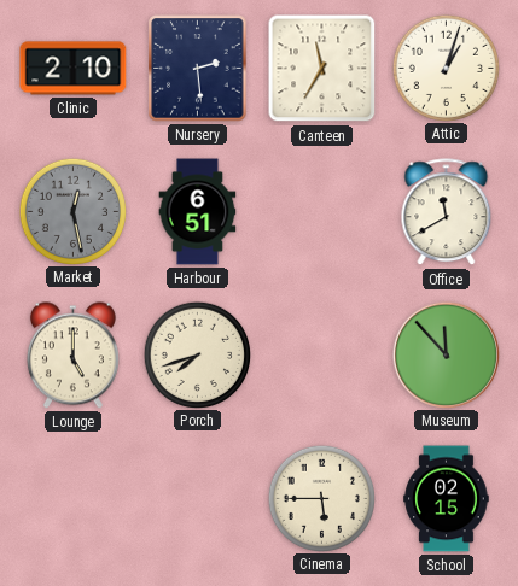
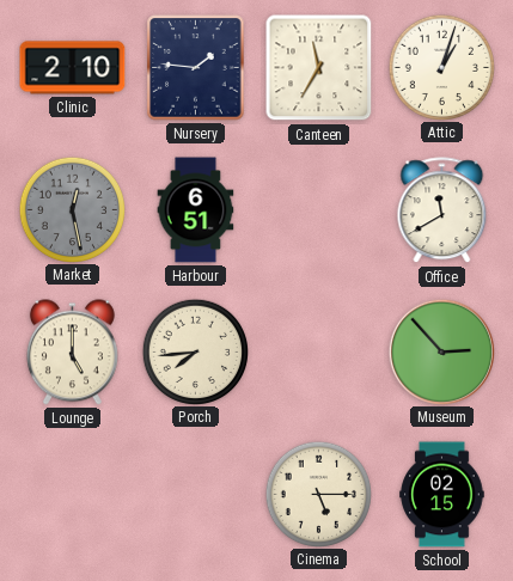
Nursery: 2:29 -> 1:46
Porch: 7:42 -> 7:44
Museum: 11:53 -> 2:53
Cinema: 5:45 -> 5:15
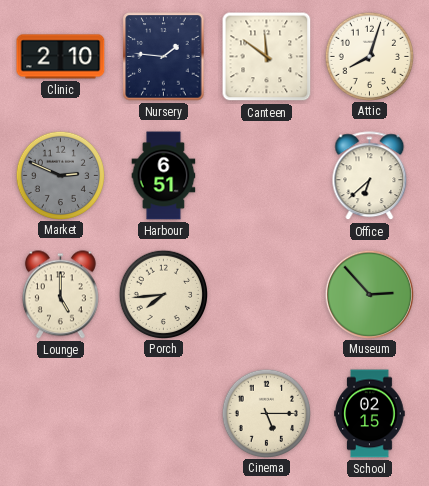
Canteen: 11:35 -> 11:51
Attic: 1:03 -> 8:03
Market: 12:28 -> 2:49
Office: 11:40 -> 6:38
